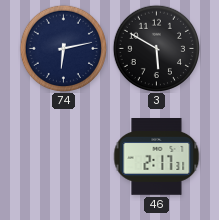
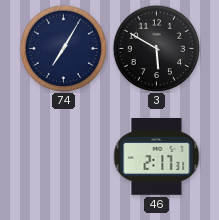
74: 6:13 -> 7:05
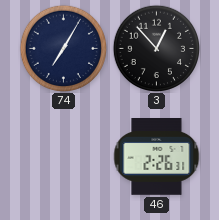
3: 5:50 -> 12:53
46: 2:17 -> 2:26
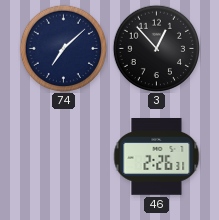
74: 7:05 -> 7:08
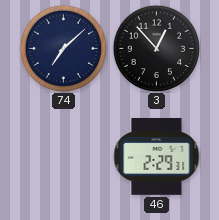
46: 2:26 -> 2:29
